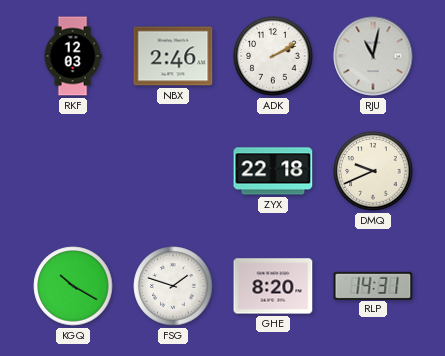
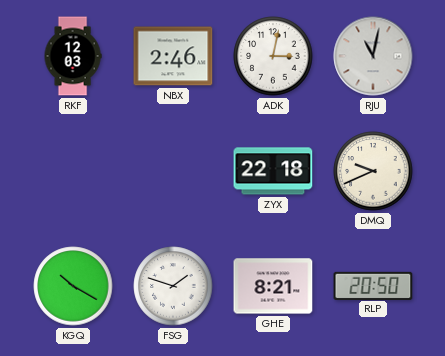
ADK: 2:10 -> 3:02
GHE: 8:20 -> 8:21
RLP: 14:31 -> 20:50
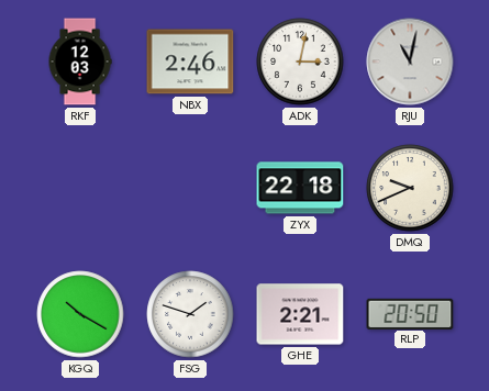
GHE: 8:21 -> 2:21
